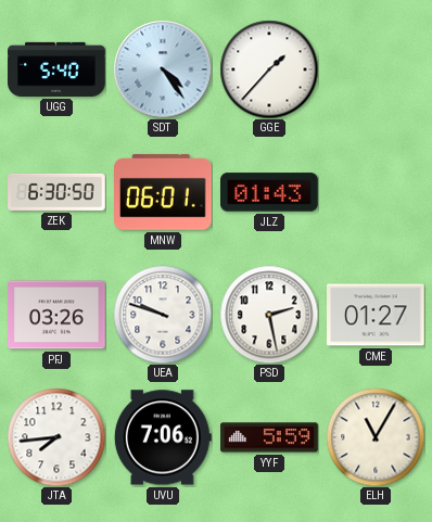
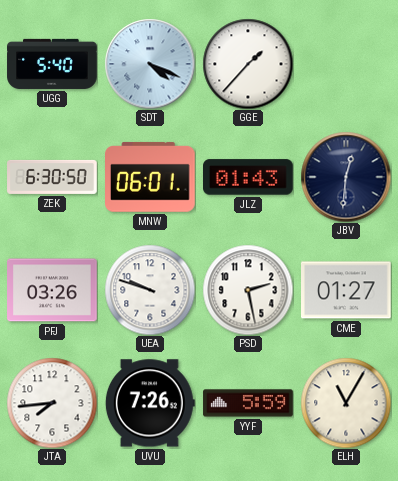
SDT: 4:24 -> 4:19
JBV: none -> 12:31
UVU: 7:06 -> 7:26
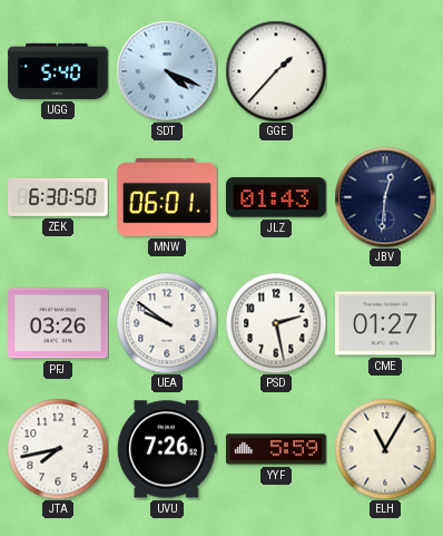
UEA: 9:48 -> 9:51
JTA: 7:44 -> 7:43
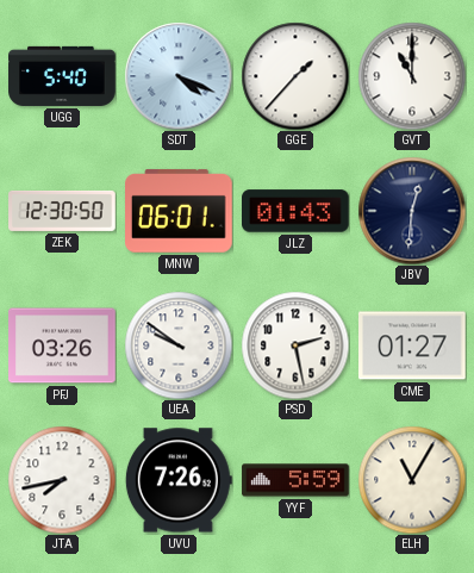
GVT: none -> 11:00
ZEK: 6:30 -> 12:30
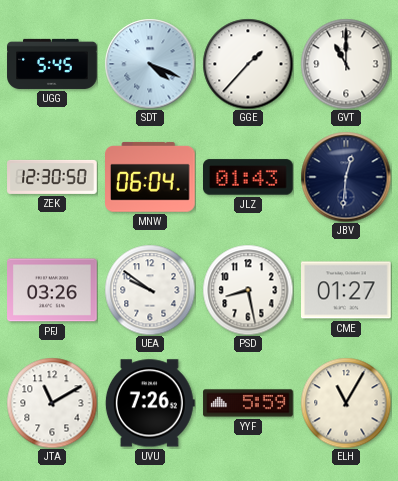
UGG: 5:40 -> 5:45
MNW: 06:01 -> 06:04
PSD: 2:28 -> 8:28
JTA: 7:43 -> 11:10
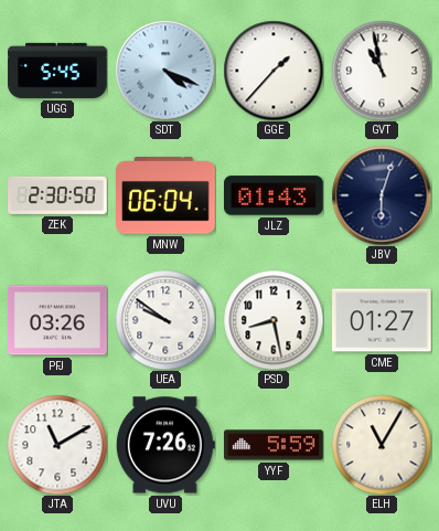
GVT: 11:00 -> 10:58
ZEK: 12:30 -> 2:30
JBV: 12:31 -> 6:03
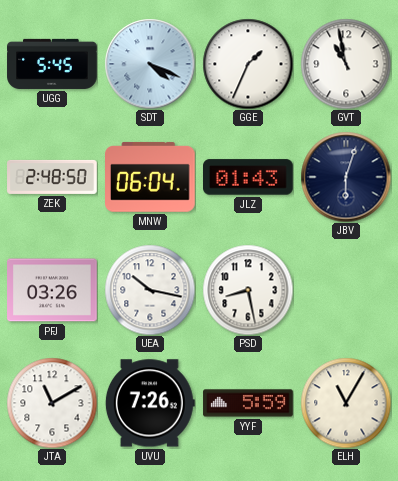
GGE: 1:37 -> 1:34
ZEK: 2:30 -> 2:48
UEA: 9:51 -> 10:17
CME: 01:27 -> none
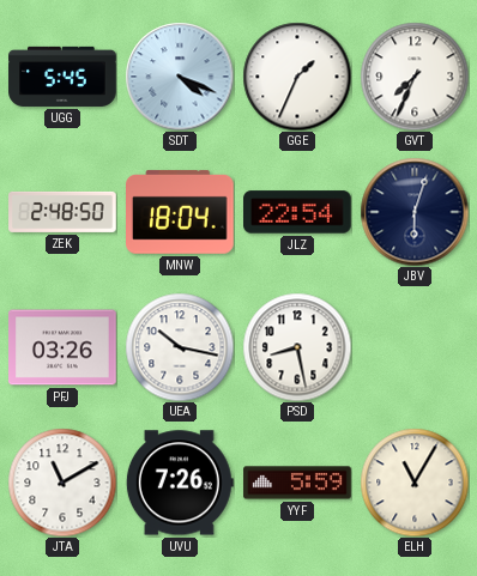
GVT: 10:58 -> 7:34
MNW: 06:04 -> 18:04
JLZ: 01:43 -> 22:54
